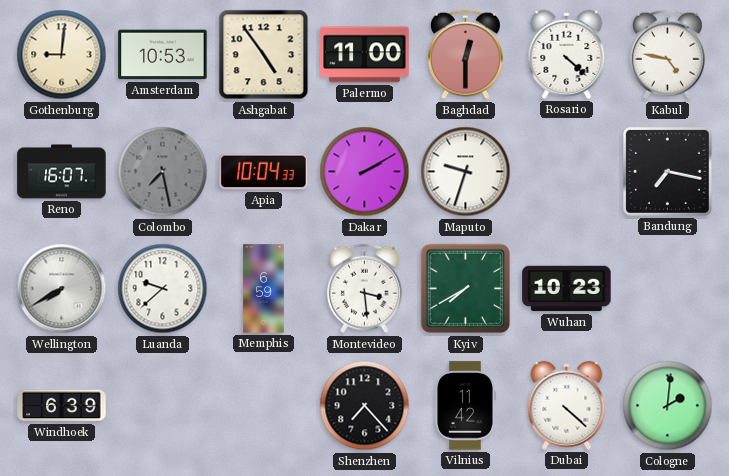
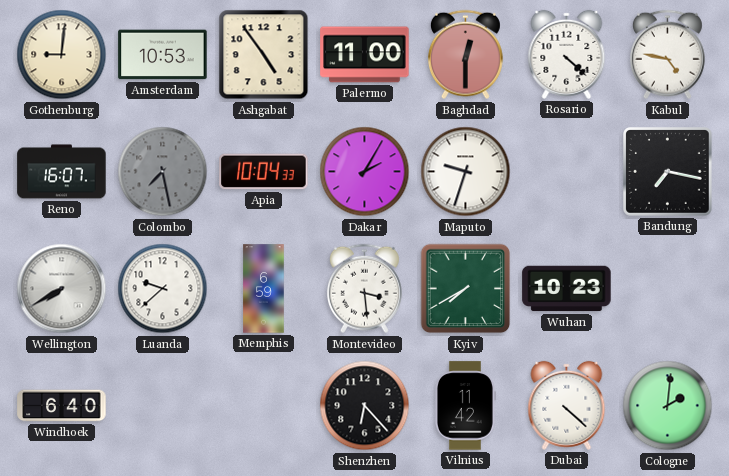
Dakar: 2:10 -> 2:05
Windhoek: 6:39 -> 6:40
Shenzhen: 7:23 -> 6:23
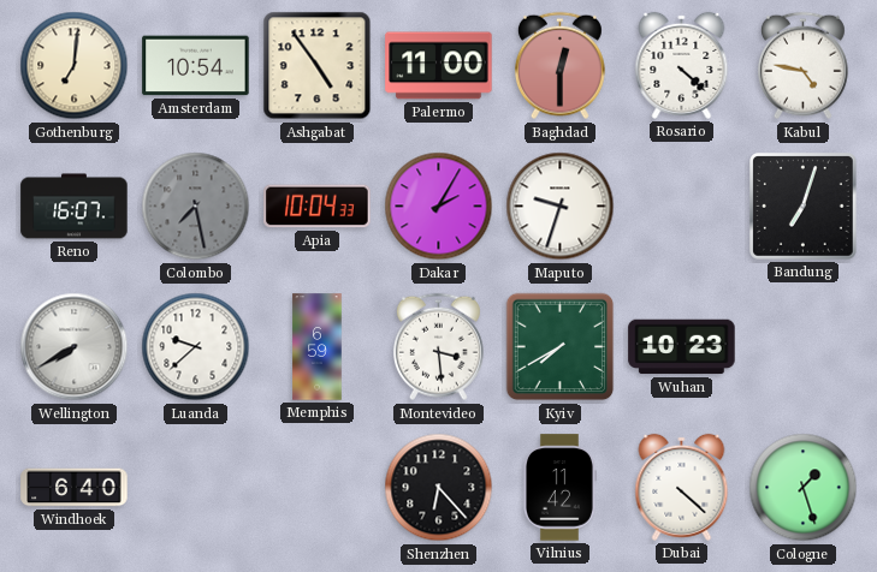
Gothenburg: 9:01 -> 7:01
Amsterdam: 10:53 -> 10:54
Bandung: 7:17 -> 7:03
Cologne: 2:01 -> 1:27
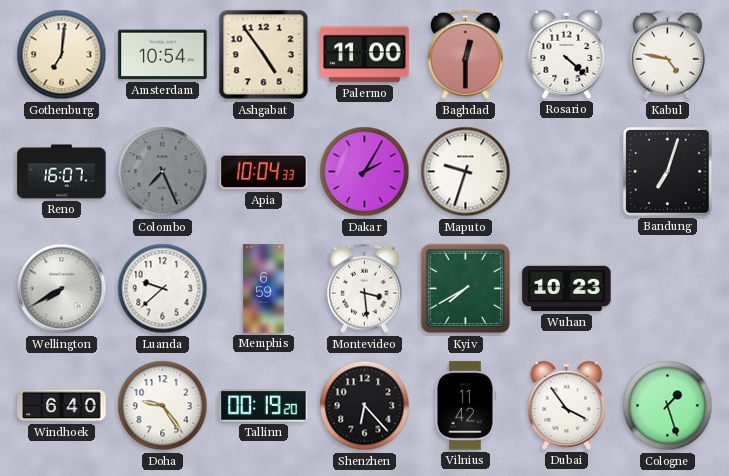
Colombo: 7:28 -> 7:26
Doha: none -> 9:24
Tallinn: none -> 00:19
Dubai: 4:22 -> 3:54
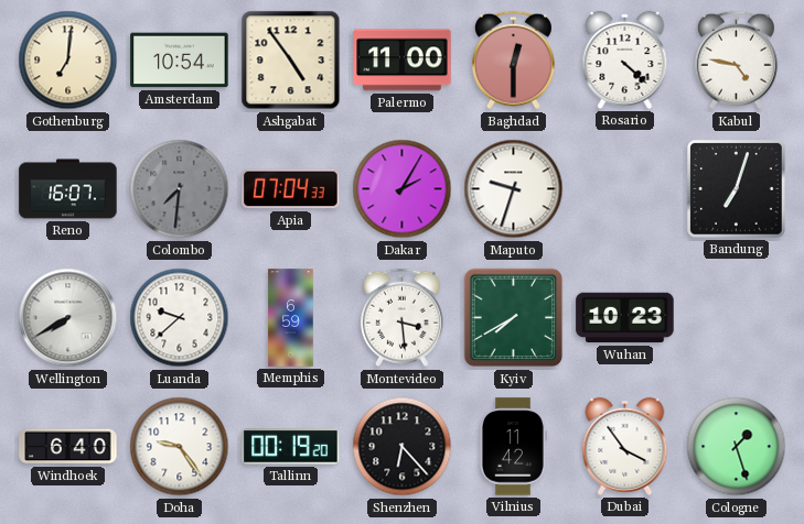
Colombo: 7:26 -> 7:31
Apia: 10:04 -> 07:04
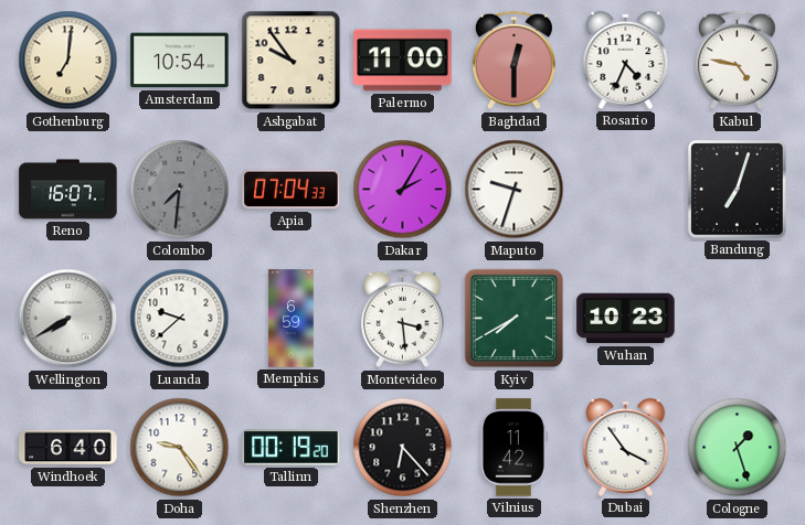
Ashgabat: 4:54 -> 9:54
Rosario: 4:22 -> 4:34
